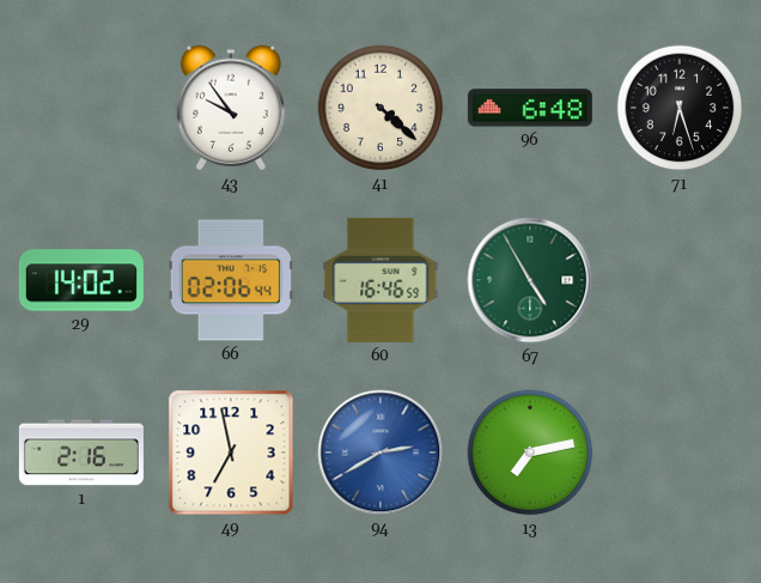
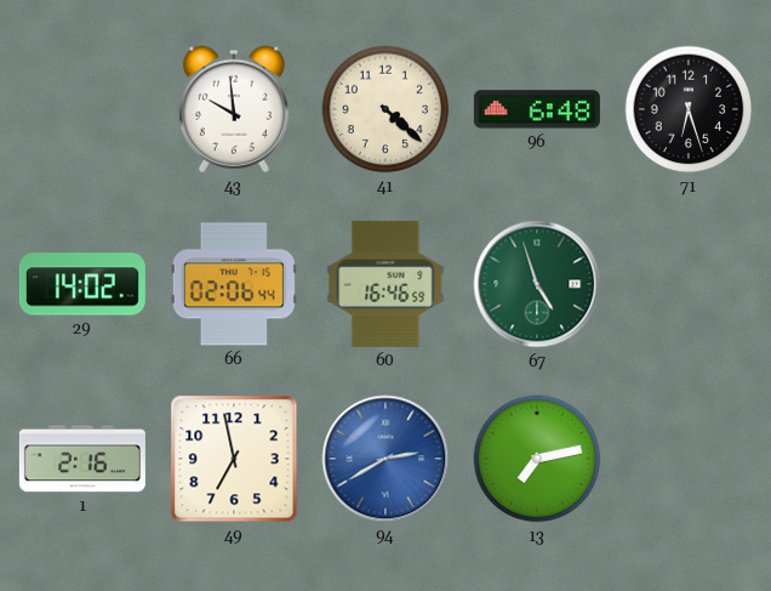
43: 9:54 -> 9:59
67: 4:55 -> 4:57
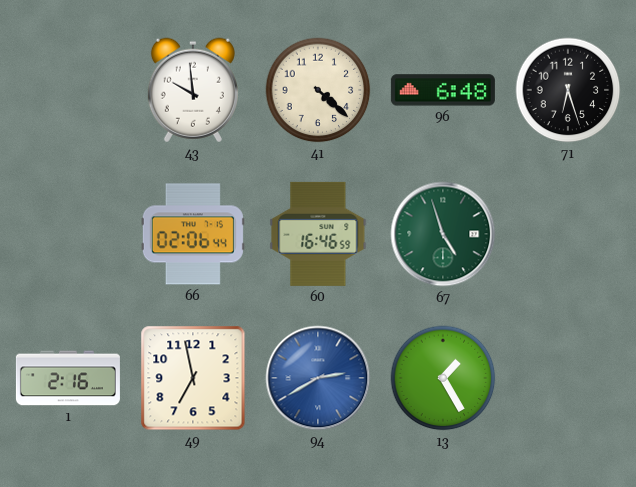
29: 14:02 -> none
13: 7:13 -> 1:25
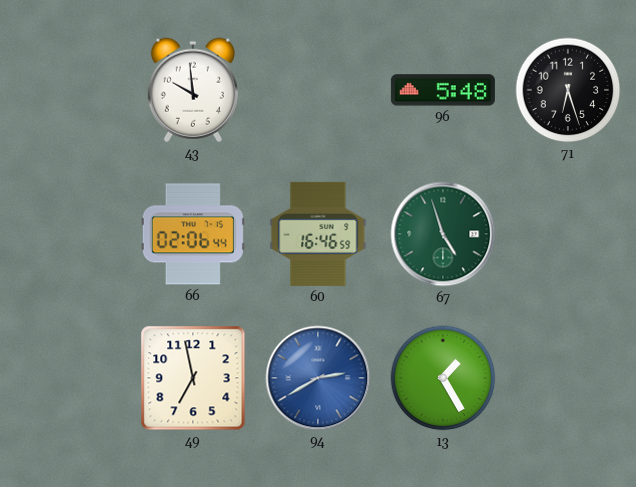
41: 4:22 -> none
96: 6:48 -> 5:48
1: 2:16 -> none
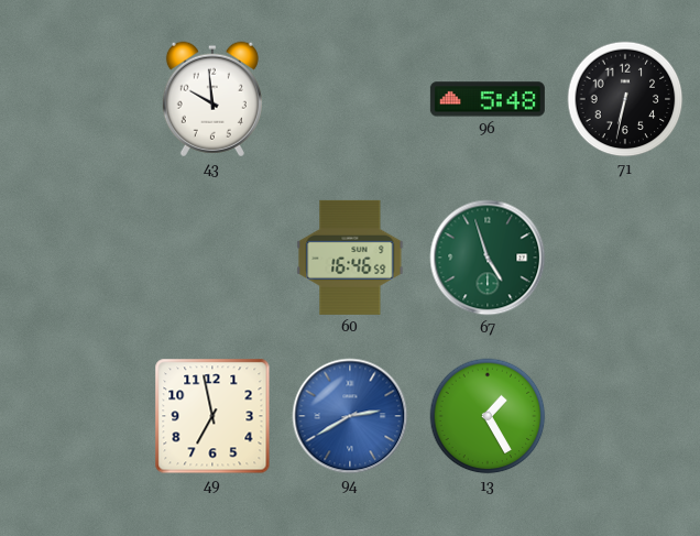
71: 6:27 -> 6:32
66: 02:06 -> none
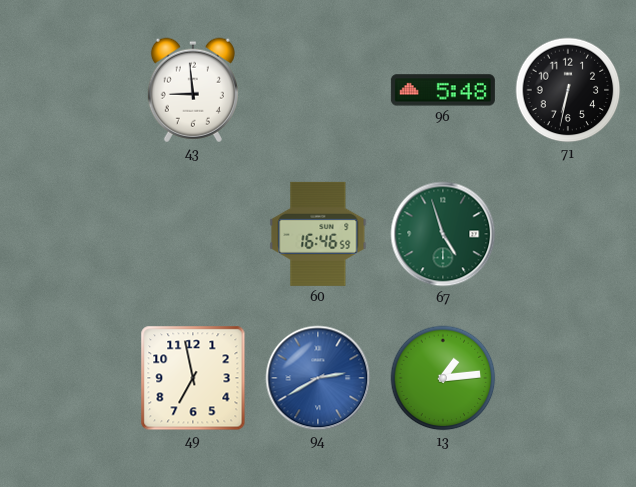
43: 9:59 -> 8:59
13: 1:25 -> 1:14
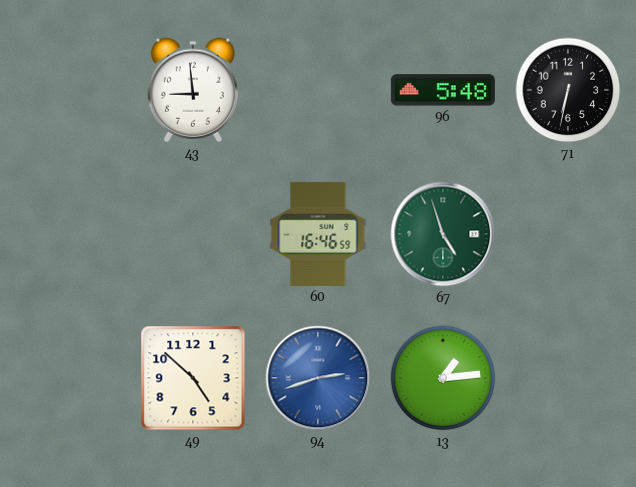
49: 6:58 -> 4:52
94: 2:40 -> 2:42
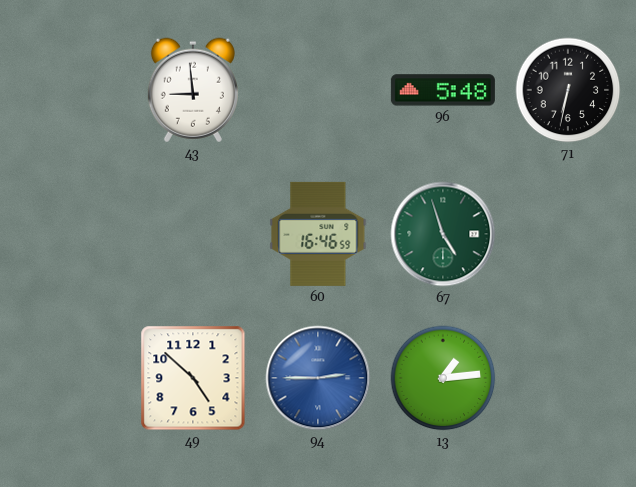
94: 2:42 -> 2:45
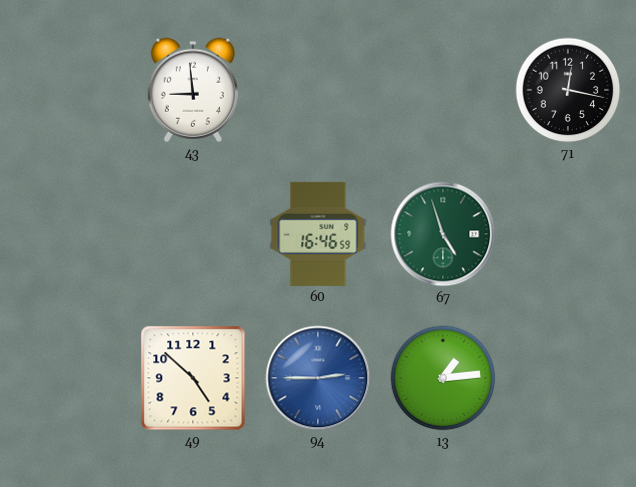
96: 5:48 -> none
71: 6:32 -> 12:17
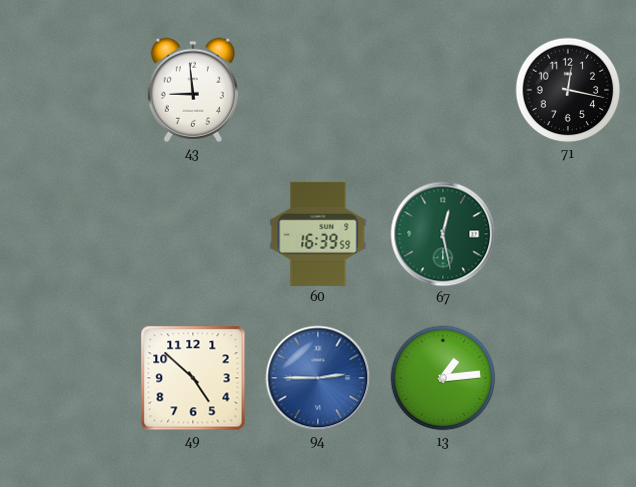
60: 16:46 -> 16:39
67: 4:57 -> 12:28
